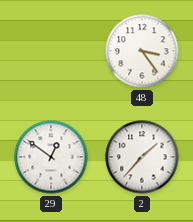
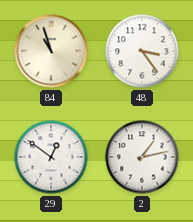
84: none -> 10:57
2: 1:37 -> 1:13
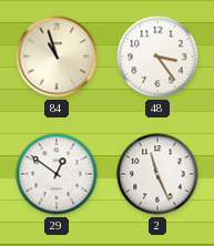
2: 1:13 -> 11:26
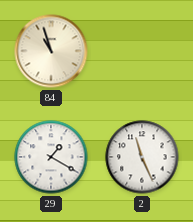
48: 3:24 -> none
29: 12:51 -> 1:20
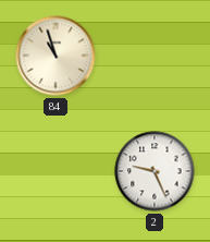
29: 1:20 -> none
2: 11:26 -> 9:26
